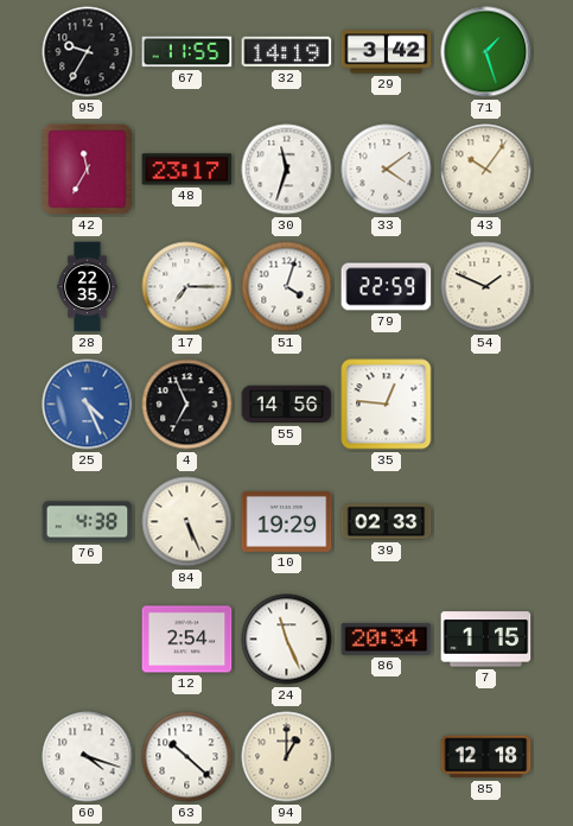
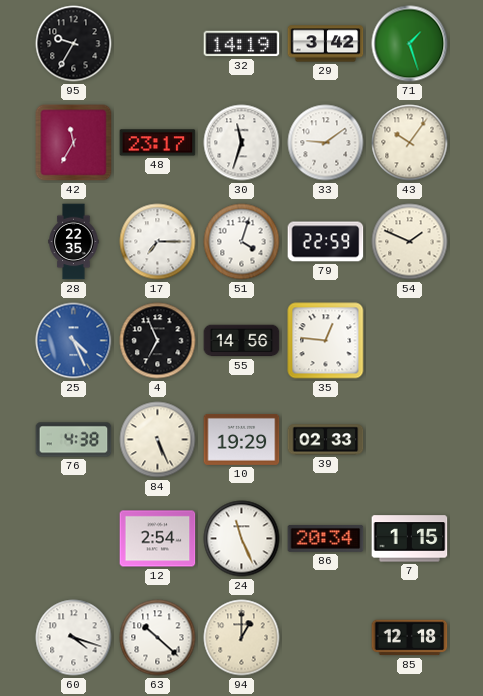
67: 11:55 -> none
33: 4:09 -> 9:09
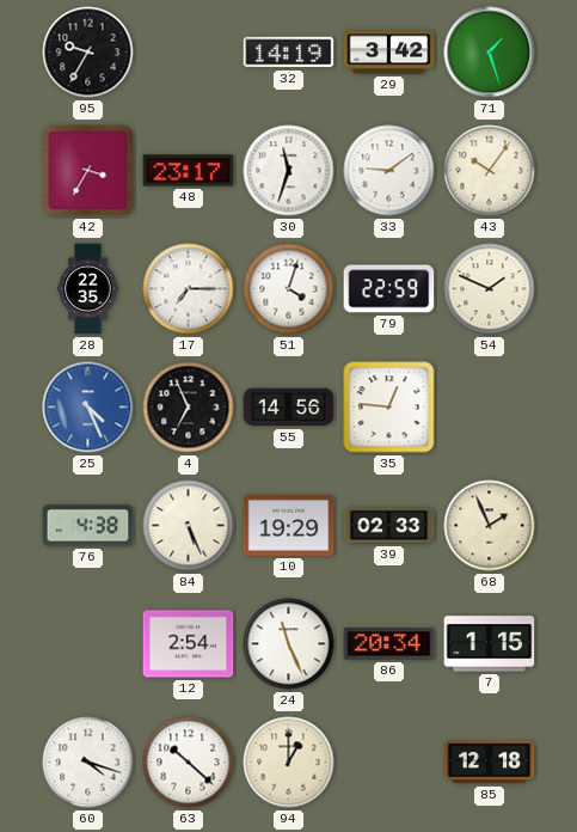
42: 11:35 -> 3:35
68: none -> 1:56
